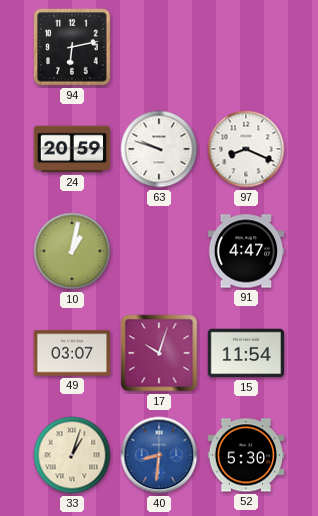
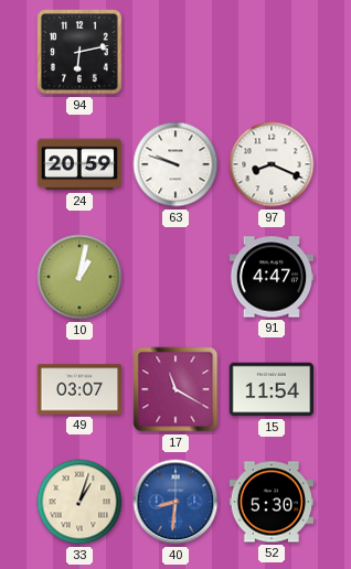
17: 10:03 -> 11:20
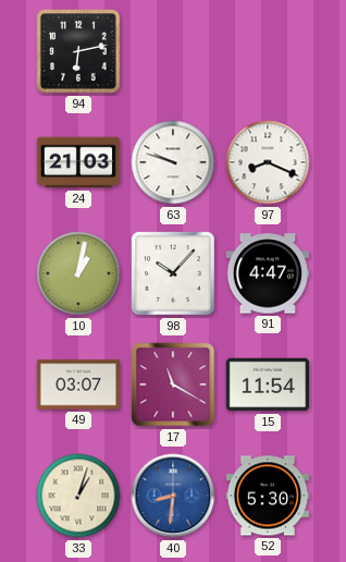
24: 20:59 -> 21:03
98: none -> 10:07
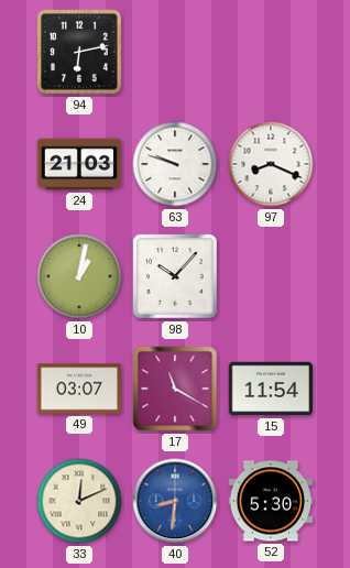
91: 4:47 -> none
33: 1:03 -> 12:11
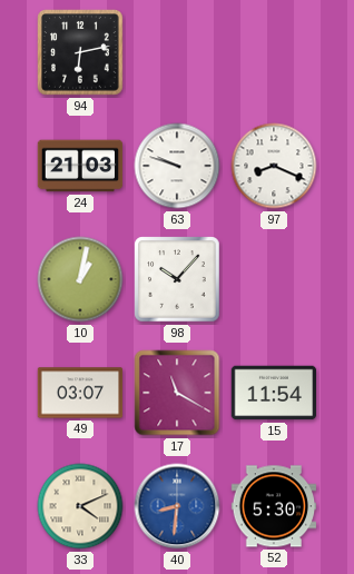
33: 12:11 -> 4:11
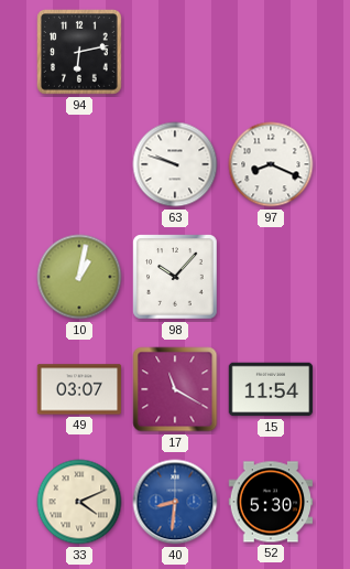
24: 21:03 -> none
